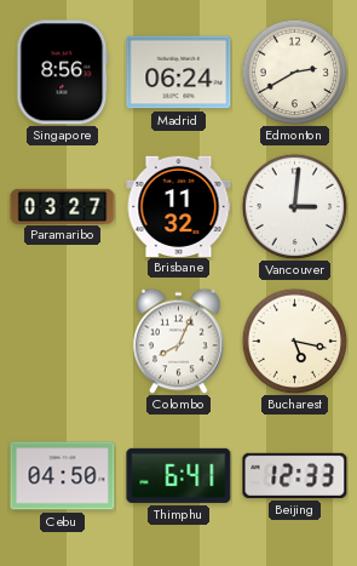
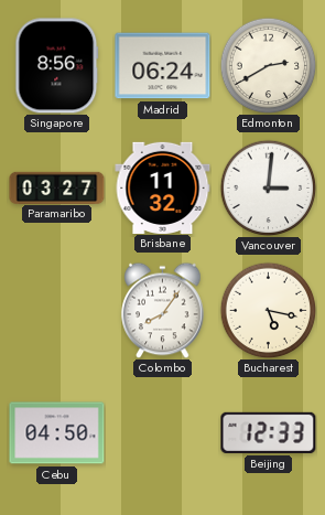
Colombo: 8:04 -> 8:06
Thimphu: 6:41 -> none
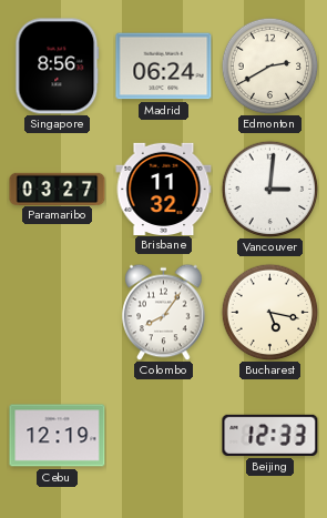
Cebu: 04:50 -> 12:19
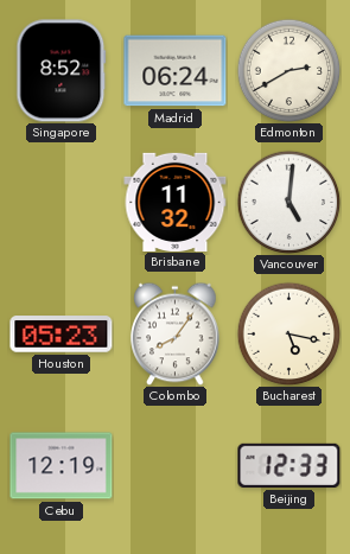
Singapore: 8:56 -> 8:52
Paramaribo: 03:27 -> none
Vancouver: 3:01 -> 5:01
Houston: none -> 05:23
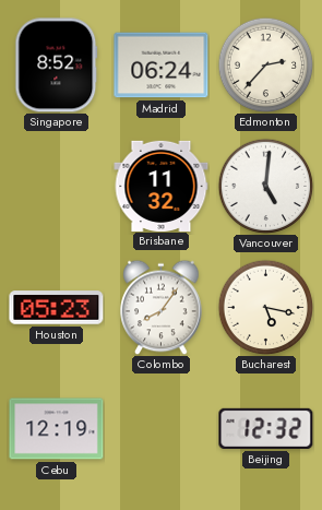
Edmonton: 2:40 -> 2:37
Beijing: 12:33 -> 12:32
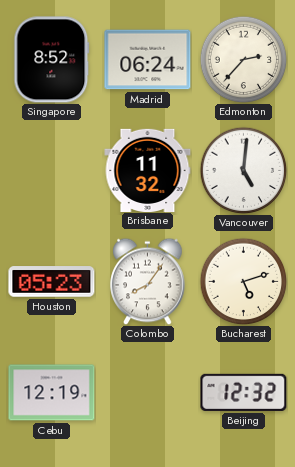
Bucharest: 5:17 -> 5:12
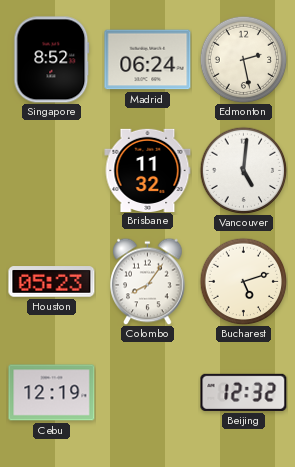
Edmonton: 2:37 -> 2:28
